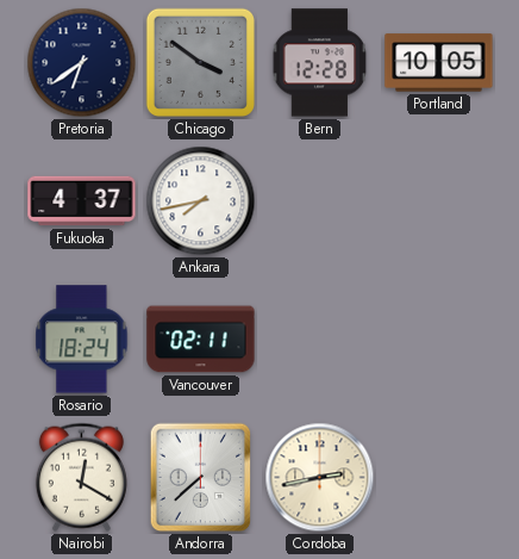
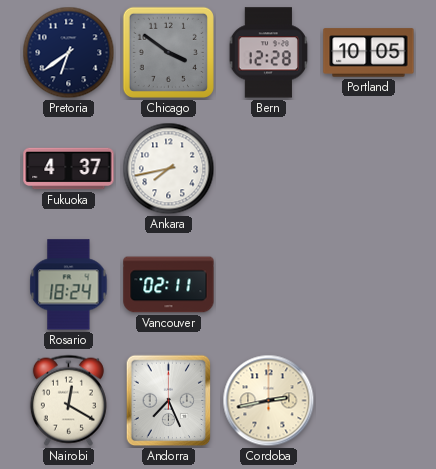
Andorra: 7:38 -> 7:26
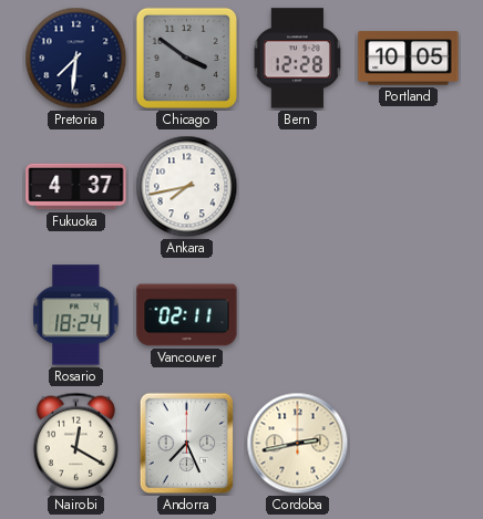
Pretoria: 6:39 -> 7:31
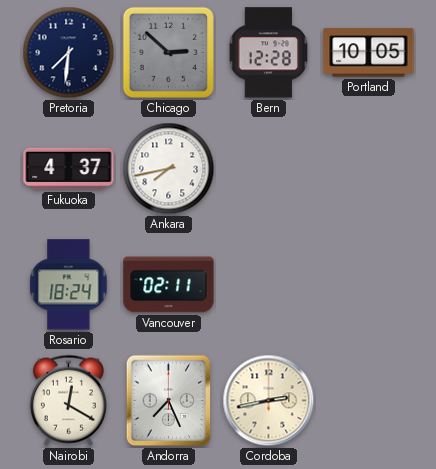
Chicago: 3:51 -> 2:52
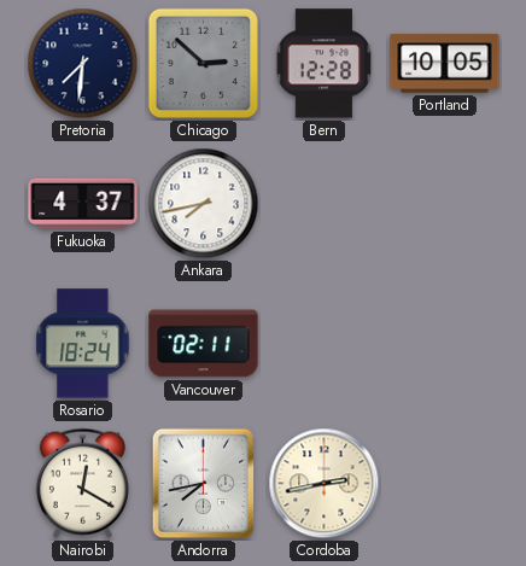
Andorra: 7:26 -> 7:43
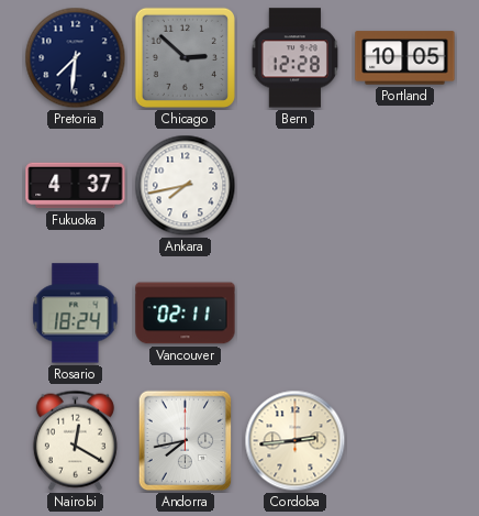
Cordoba: 2:43 -> 2:44
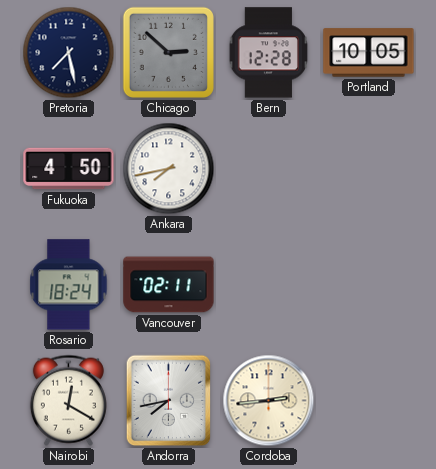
Pretoria: 7:31 -> 7:28
Fukuoka: 4:37 -> 4:50
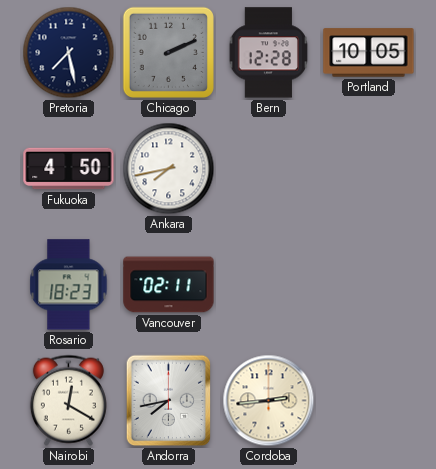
Chicago: 2:52 -> 2:11
Rosario: 18:24 -> 18:23
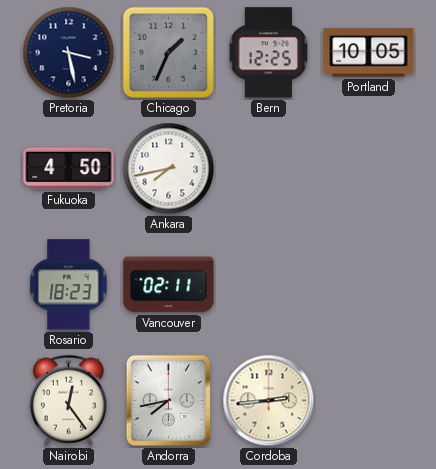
Pretoria: 7:28 -> 3:28
Chicago: 2:11 -> 1:34
Bern: 12:28 -> 12:25
Nairobi: 12:20 -> 12:24
